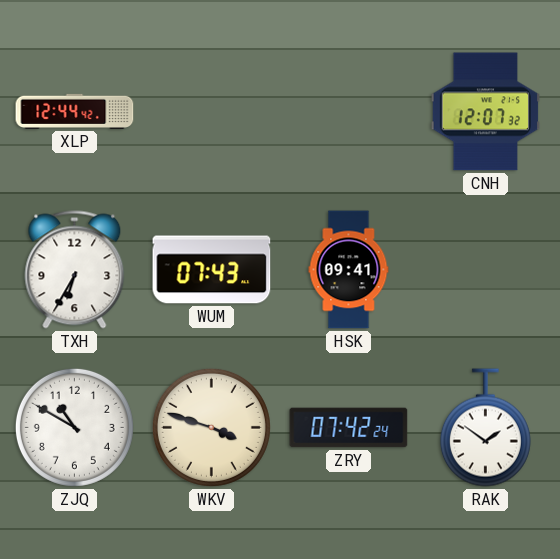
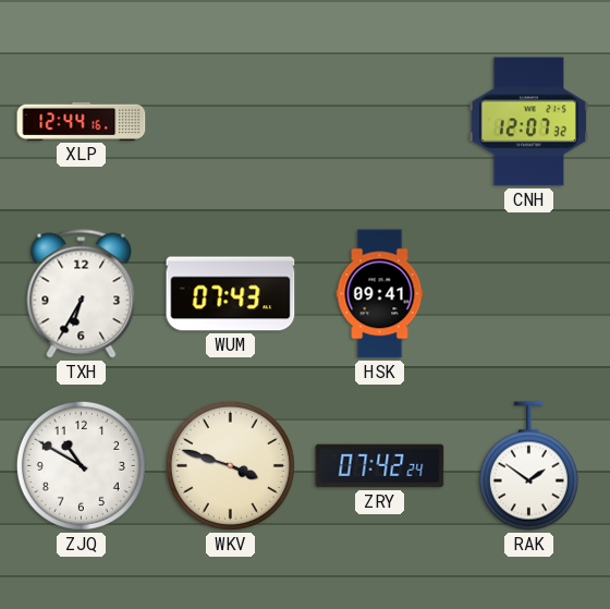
XLP: 12:44:42 -> 12:44:16
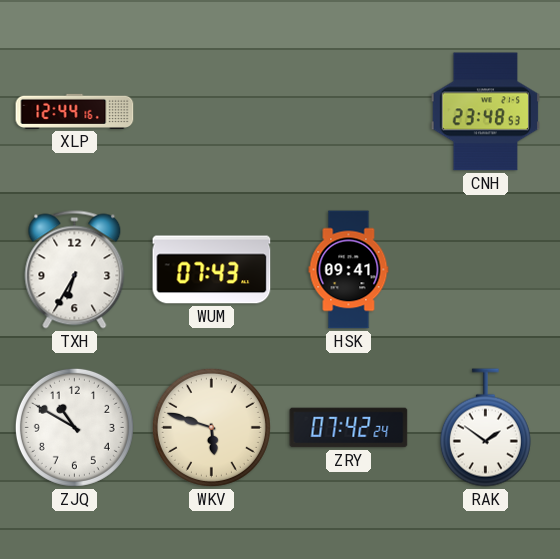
CNH: 12:07 -> 23:48
WKV: 3:48 -> 5:48
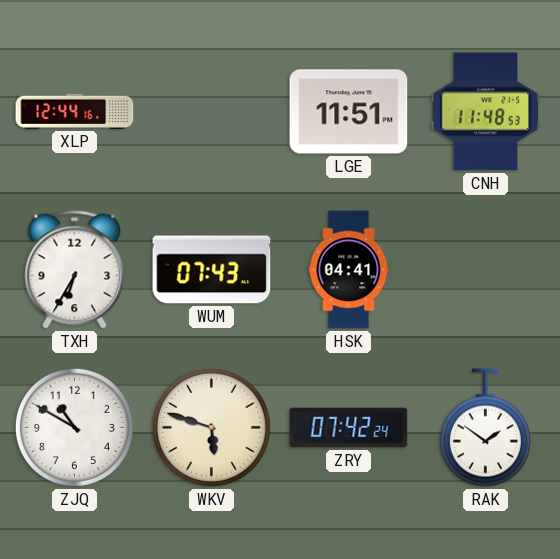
LGE: none -> 11:51
CNH: 23:48 -> 11:48
HSK: 09:41 -> 04:41
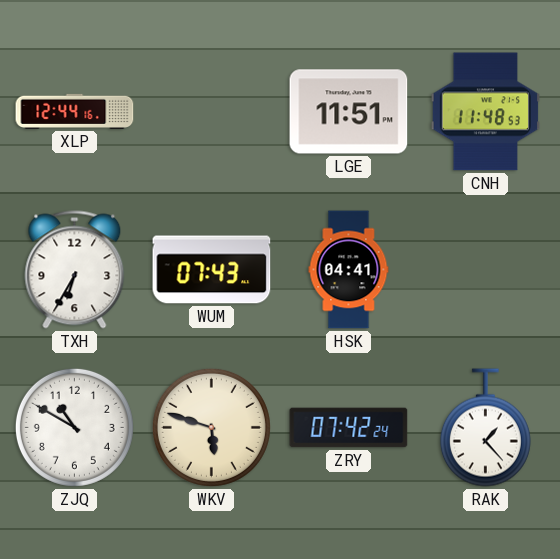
RAK: 1:51 -> 1:23
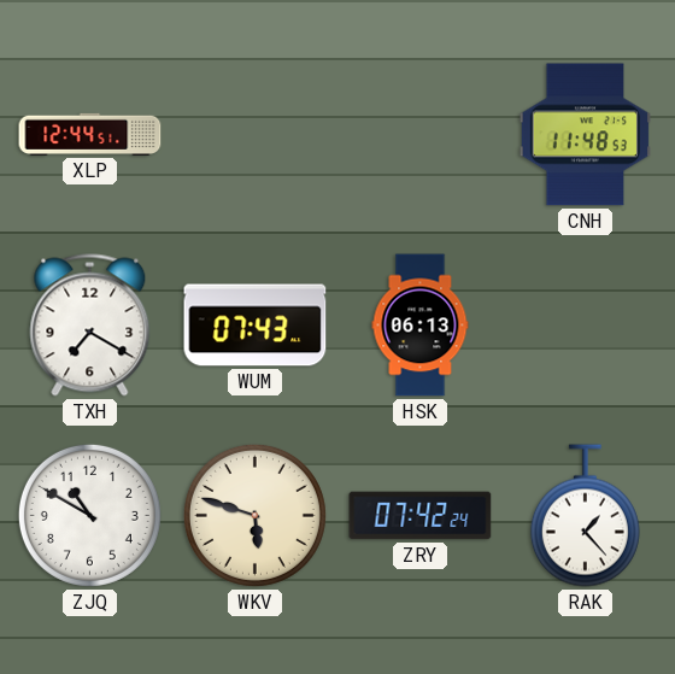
XLP: 12:44:16 -> 12:44:51
LGE: 11:51 -> none
TXH: 6:35 -> 7:20
HSK: 04:41 -> 06:13
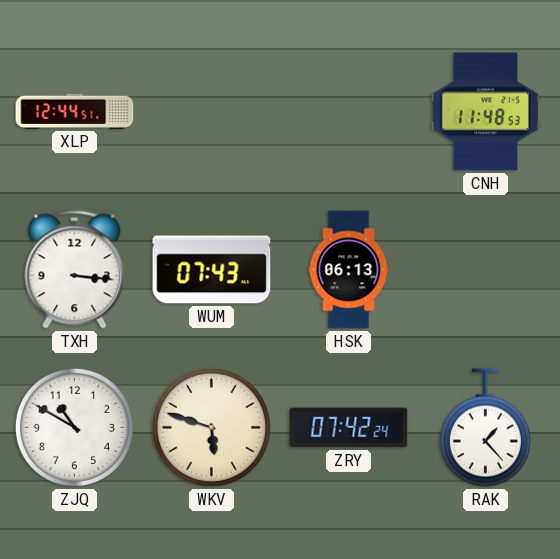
TXH: 7:20 -> 3:16
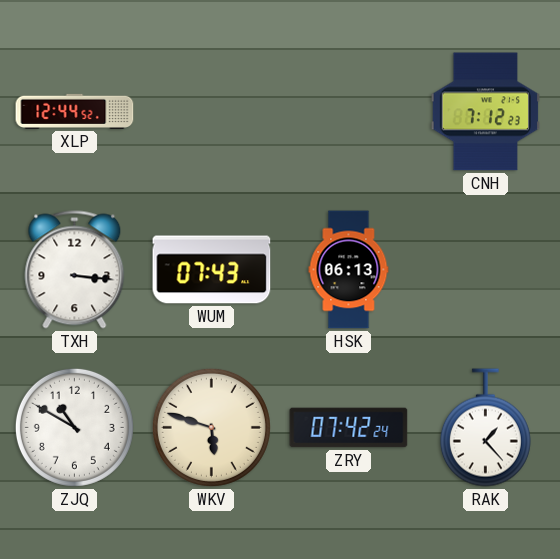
XLP: 12:44:51 -> 12:44:52
CNH: 11:48 -> 7:12
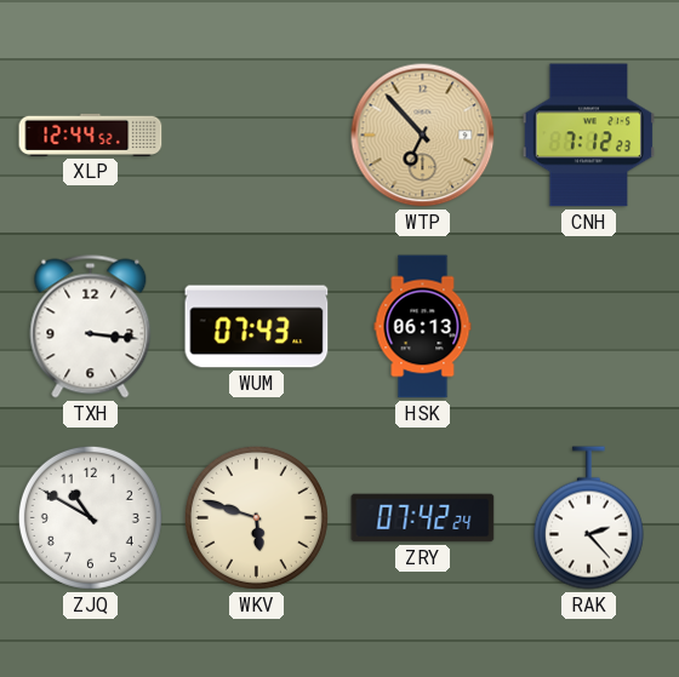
WTP: none -> 6:53
RAK: 1:23 -> 2:23
